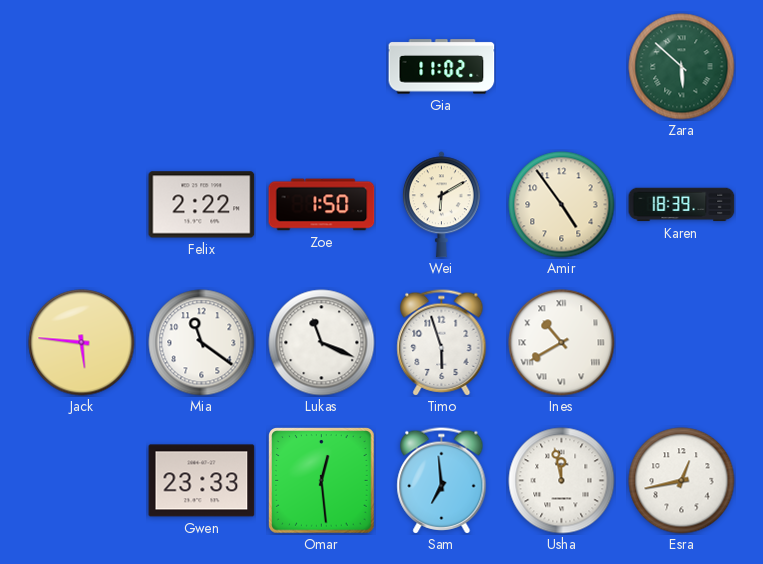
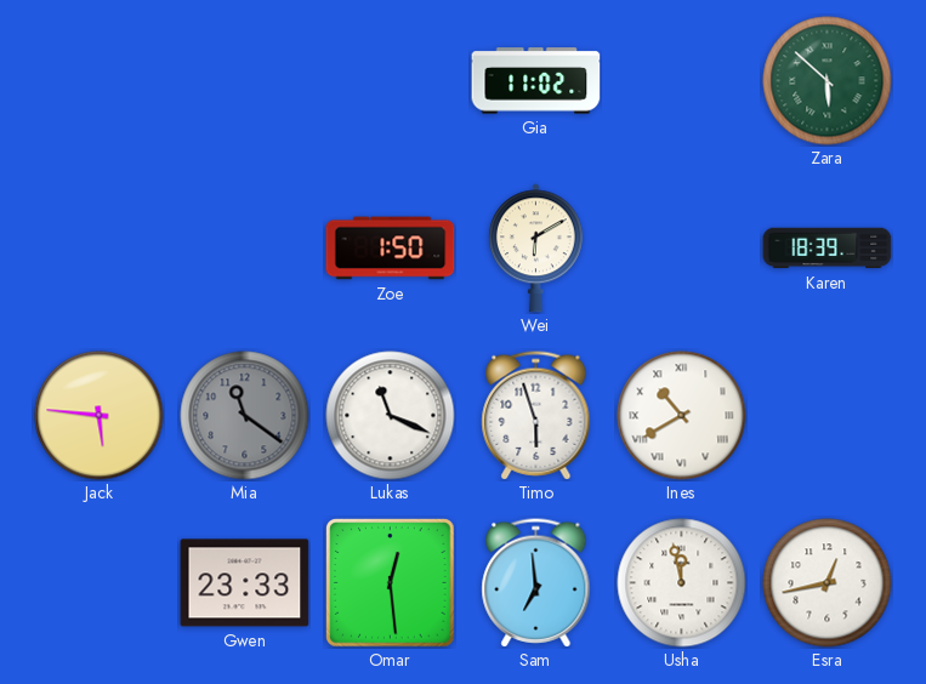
Felix: 2:22 -> none
Amir: 4:54 -> none
Mia dial: white -> grey
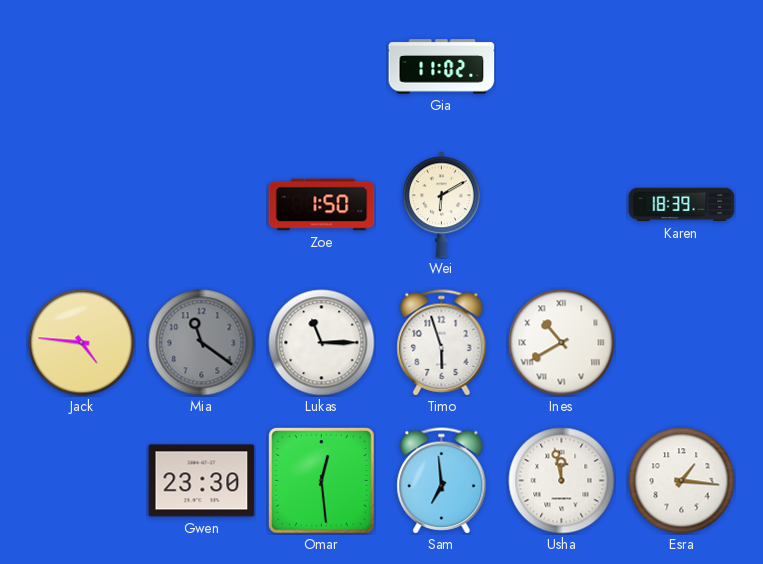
Zara: 5:52 -> none
Jack: 5:46 -> 4:46
Lukas: 11:19 -> 11:15
Gwen: 23:33 -> 23:30
Esra: 12:43 -> 1:16
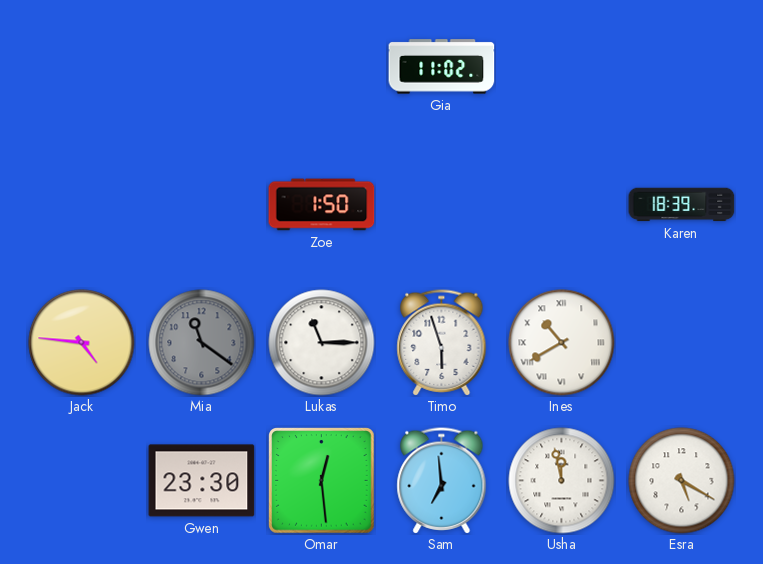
Wei: 6:10 -> none
Esra: 1:16 -> 5:20
